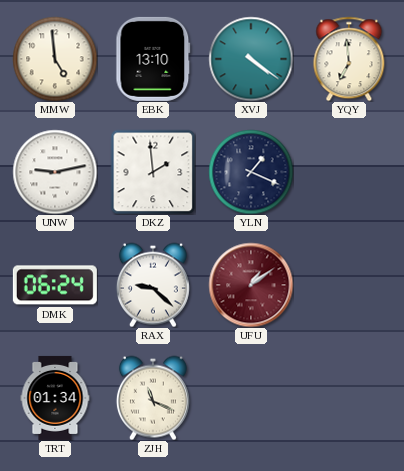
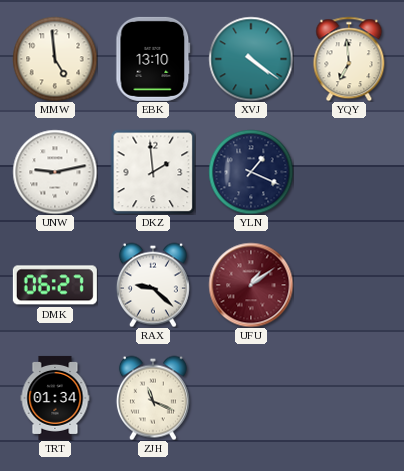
DMK: 06:24 -> 06:27
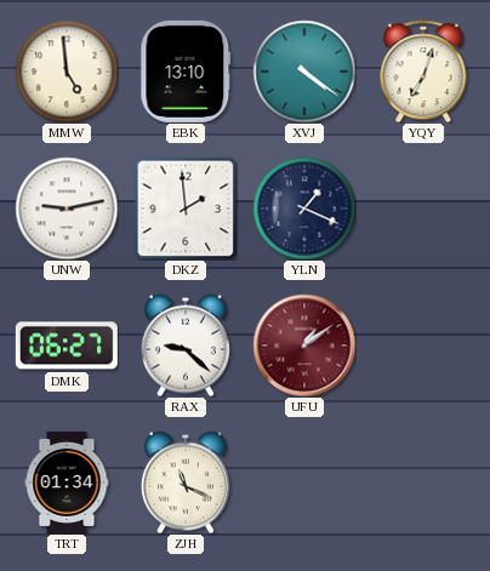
YQY: 6:59 -> 7:03
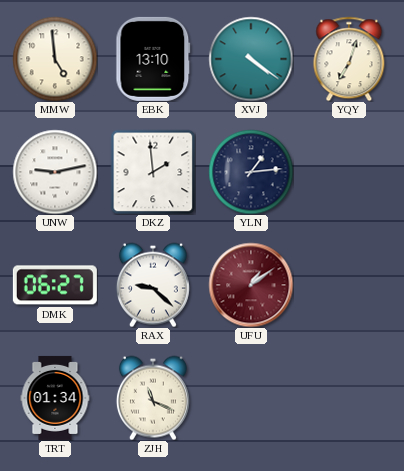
YLN: 1:19 -> 1:14
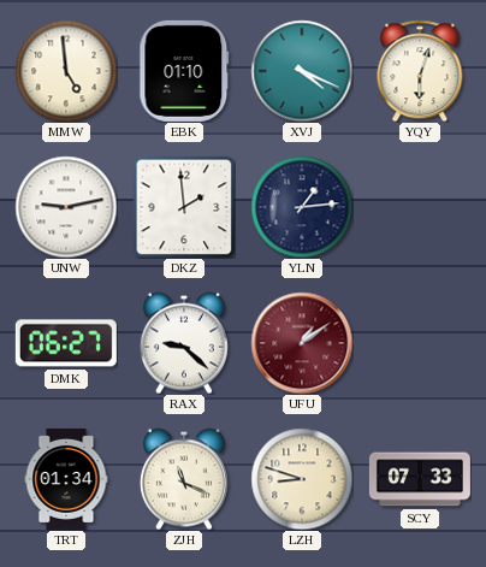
EBK: 13:10 -> 01:10
XVJ: 4:21 -> 4:19
YQY: 7:03 -> 6:03
LZH: none -> 8:48
SCY: none -> 07:33
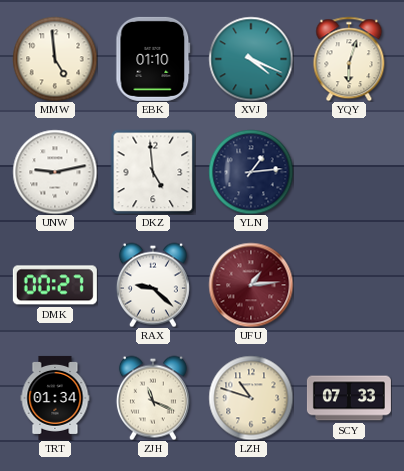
DKZ: 1:59 -> 4:59
DMK: 06:27 -> 00:27
UFU: 1:09 -> 1:14
LZH: 8:48 -> 10:48
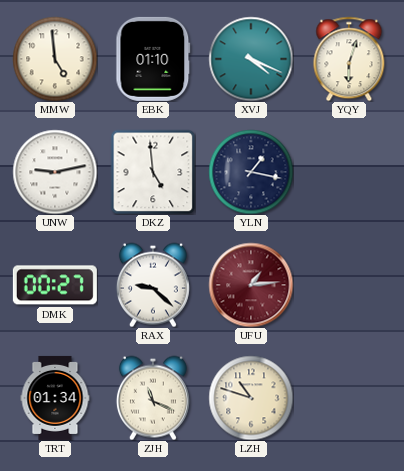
YLN: 1:14 -> 1:17
SCY: 07:33 -> none
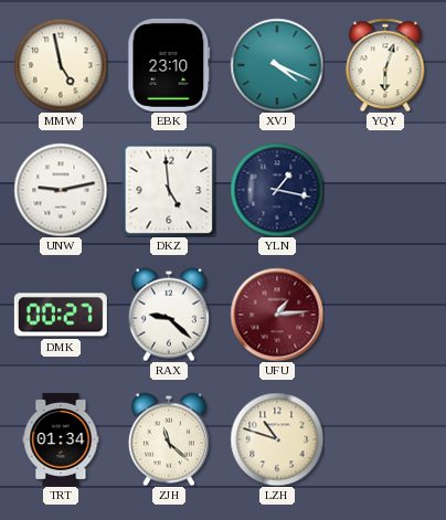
MMW: 4:59 -> 4:58
EBK: 01:10 -> 23:10
ZJH: 11:19 -> 11:22
